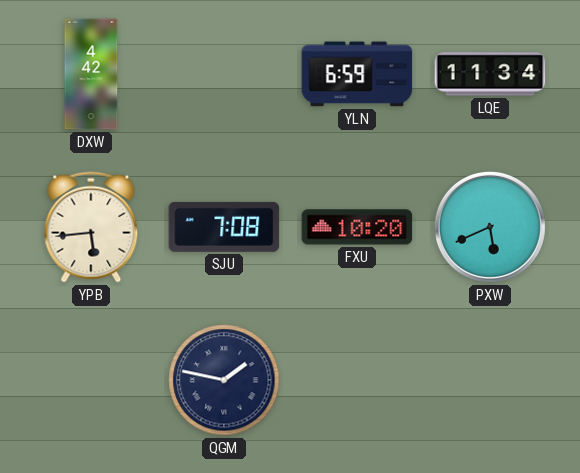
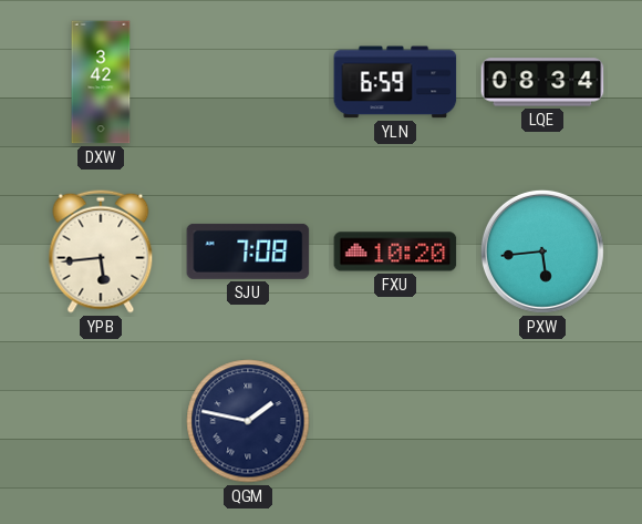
DXW: 4:42 -> 3:42
LQE: 11:34 -> 08:34
PXW: 5:41 -> 5:44
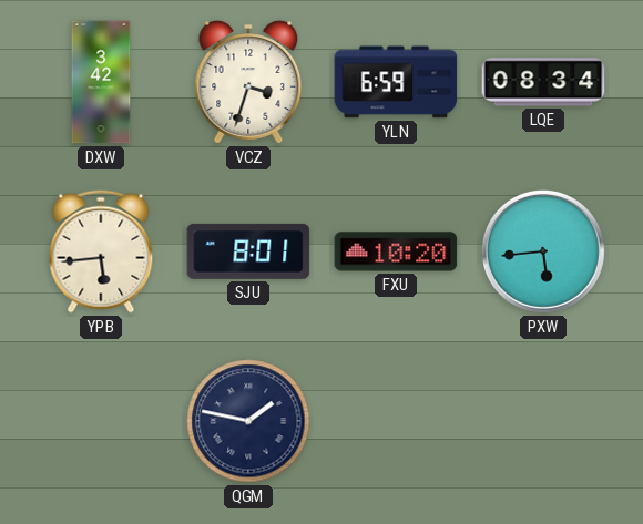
VCZ: none -> 3:33
SJU: 7:08 -> 8:01
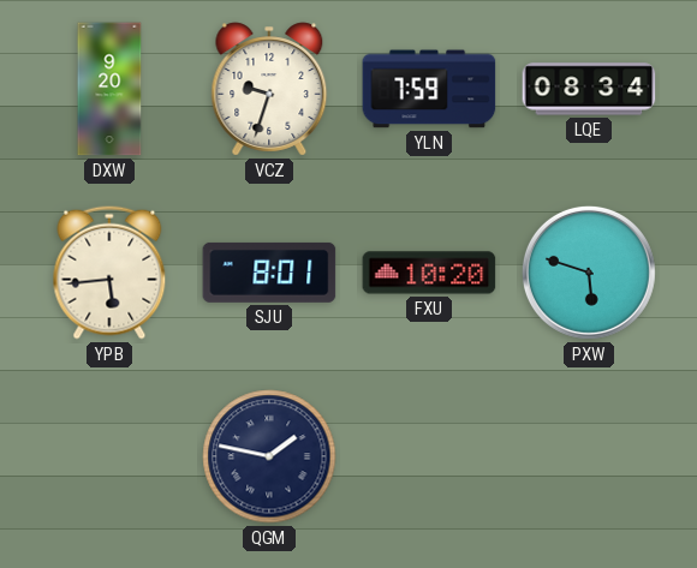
DXW: 3:42 -> 9:20
VCZ: 3:33 -> 9:33
YLN: 6:59 -> 7:59
PXW: 5:44 -> 5:48
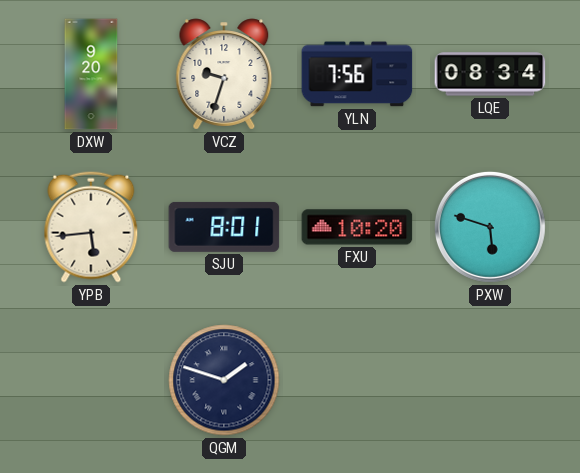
YLN: 7:59 -> 7:56
QGM: 1:47 -> 1:48
